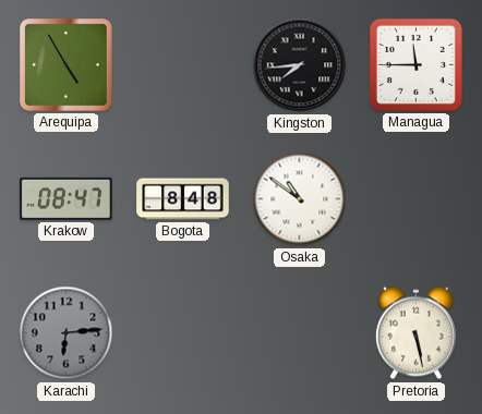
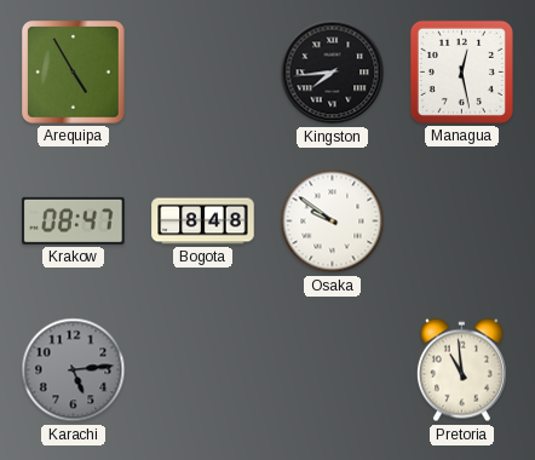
Managua: 11:45 -> 12:28
Osaka: 10:51 -> 9:51
Karachi: 6:14 -> 5:14
Pretoria: 5:28 -> 10:59
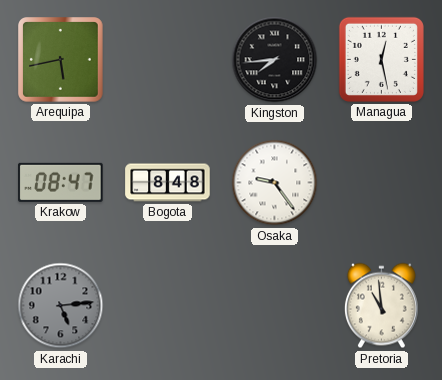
Arequipa: 4:55 -> 5:43
Osaka: 9:51 -> 9:24
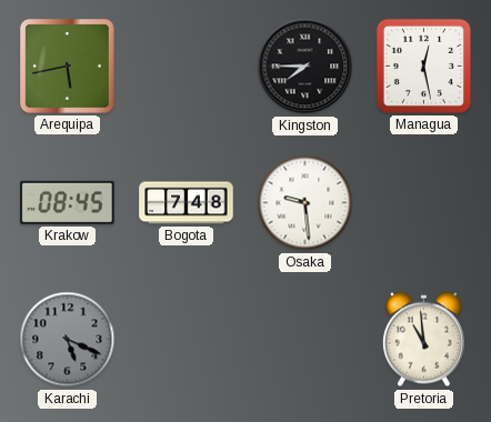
Kingston: 7:44 -> 7:45
Krakow: 08:47 -> 08:45
Bogota: 8:48 -> 7:48
Osaka: 9:24 -> 9:29
Karachi: 5:14 -> 5:19
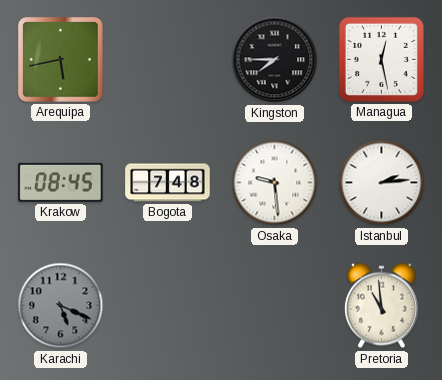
Istanbul: none -> 2:14
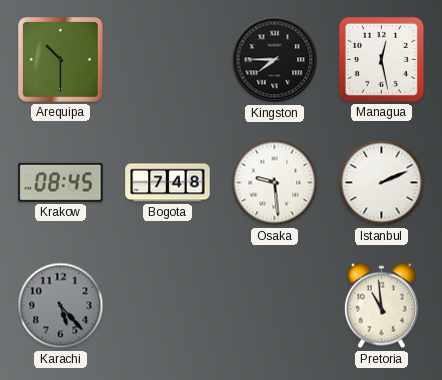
Arequipa: 5:43 -> 10:30
Istanbul: 2:14 -> 2:11
Karachi: 5:19 -> 5:23
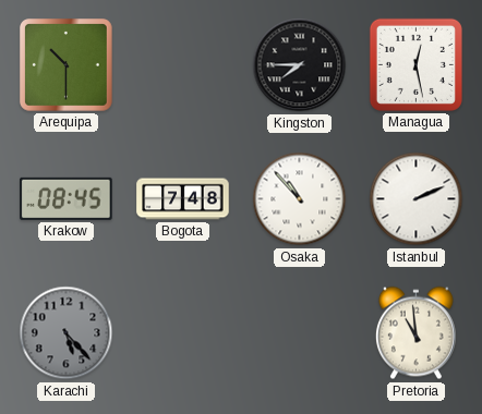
Osaka: 9:29 -> 10:53
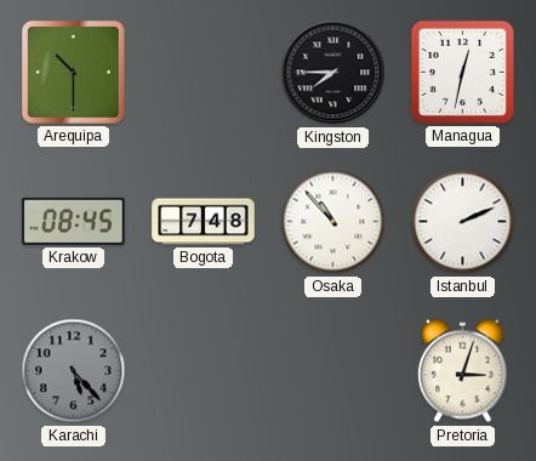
Managua: 12:28 -> 12:32
Pretoria: 10:59 -> 3:03
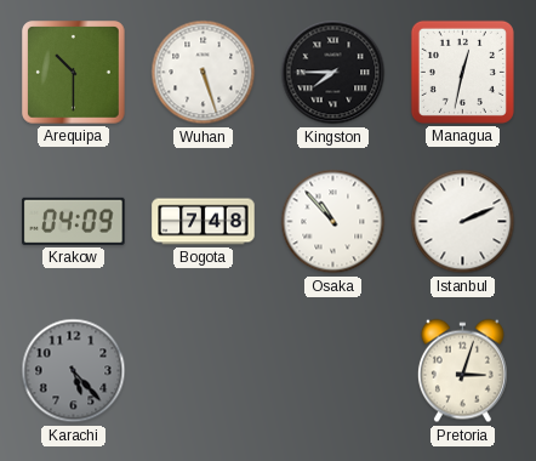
Wuhan: none -> 5:27
Krakow: 08:45 -> 04:09
